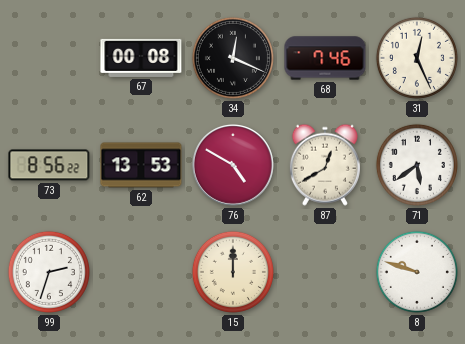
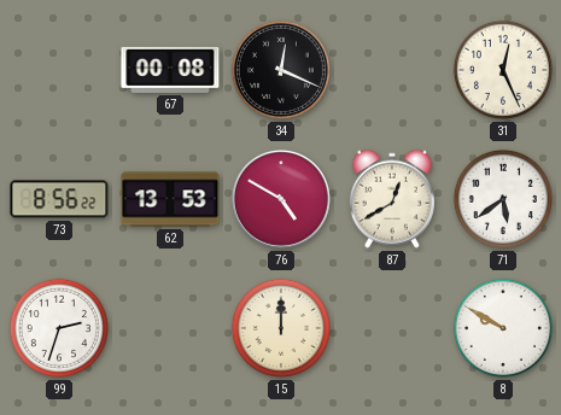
68: 7:46 -> none
8: 9:48 -> 9:50
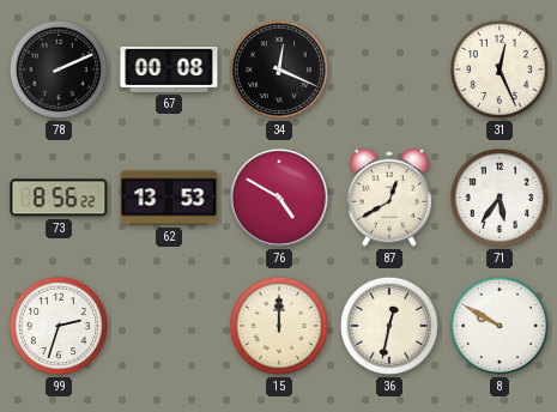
78: none -> 2:11
71: 5:39 -> 5:36
36: none -> 12:32
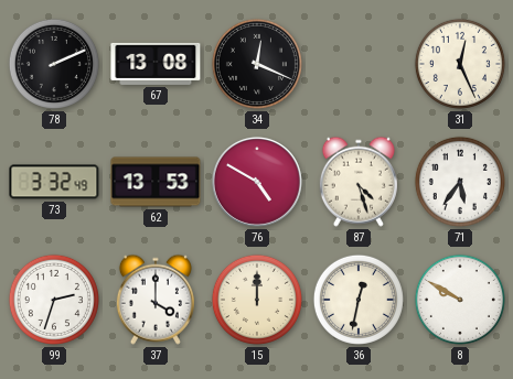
67: 00:08 -> 13:08
73: 8:56 -> 3:32
87: 12:40 -> 4:27
37: none -> 4:00
